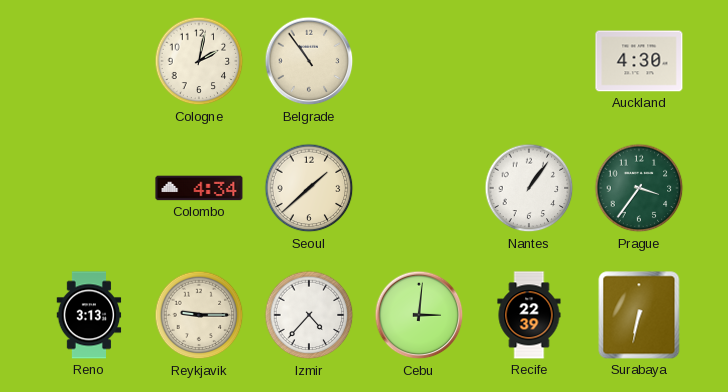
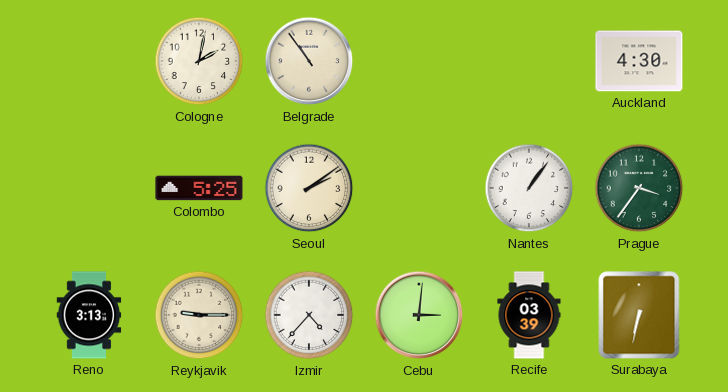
Colombo: 4:34 -> 5:25
Seoul: 1:38 -> 2:09
Recife: 22:39 -> 03:39
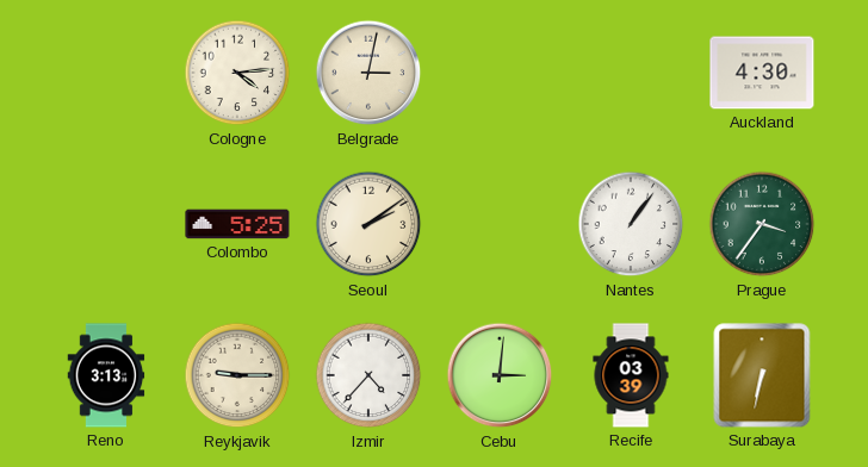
Cologne: 2:02 -> 4:14
Belgrade: 10:54 -> 3:02
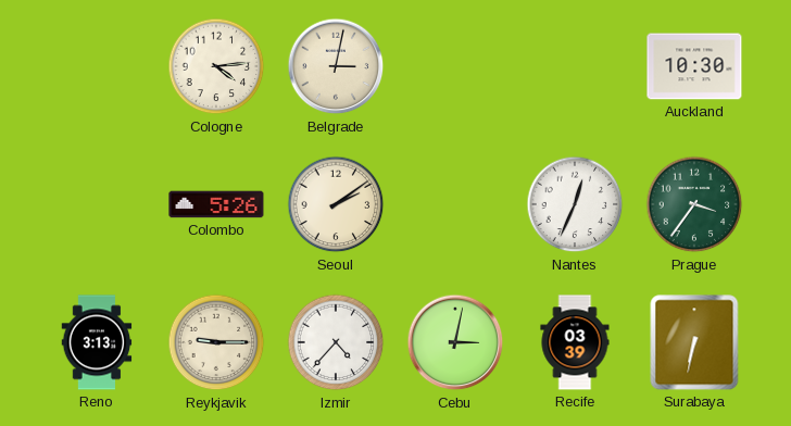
Auckland: 4:30 -> 10:30
Colombo: 5:25 -> 5:26
Nantes: 1:06 -> 12:34
Cebu: 3:01 -> 3:02
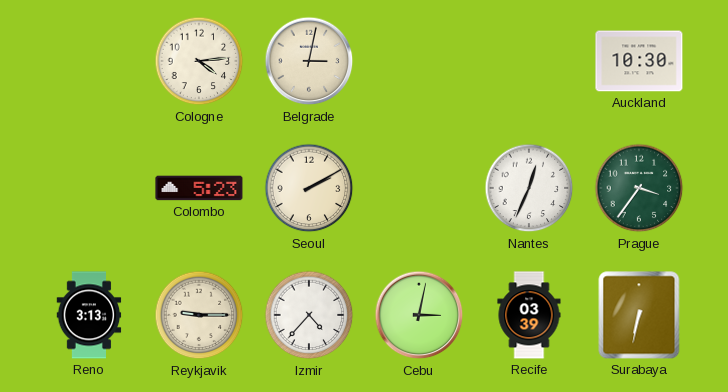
Colombo: 5:26 -> 5:23
Seoul: 2:09 -> 2:10
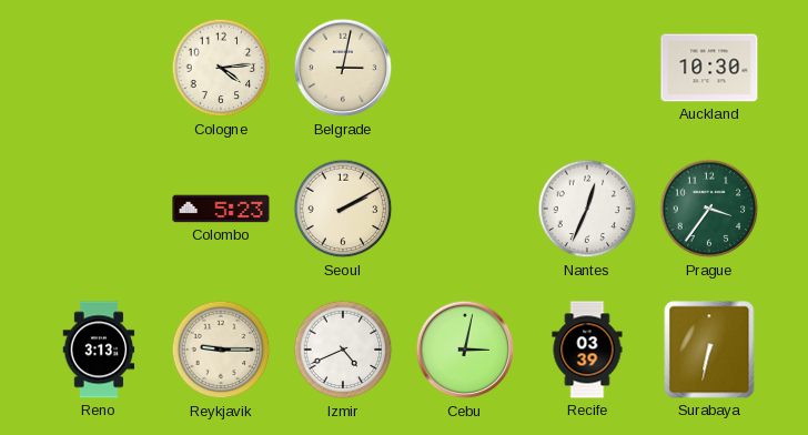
Izmir: 4:37 -> 4:41
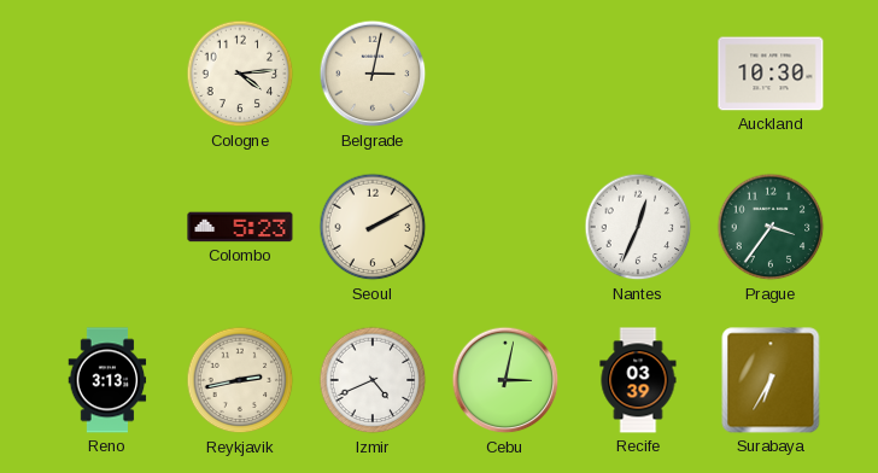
Reykjavik: 9:15 -> 2:43
Surabaya: 6:32 -> 6:35
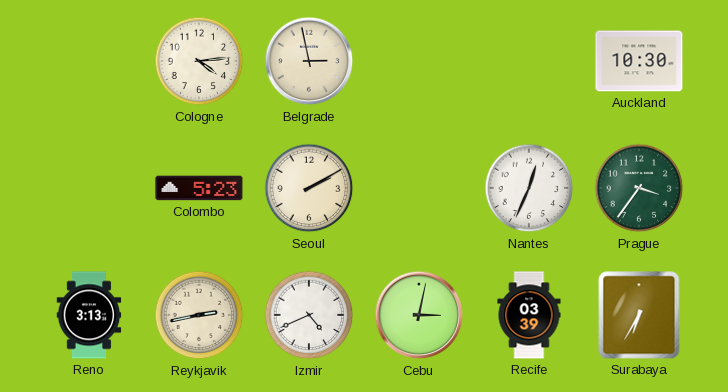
Belgrade: 3:02 -> 2:58
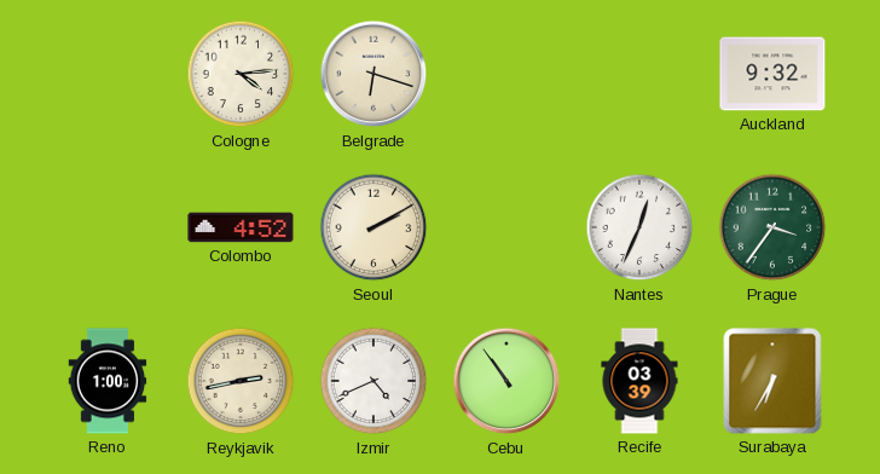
Belgrade: 2:58 -> 6:18
Auckland: 10:30 -> 9:32
Colombo: 5:23 -> 4:52
Reno: 3:13 -> 1:00
Cebu: 3:02 -> 10:54
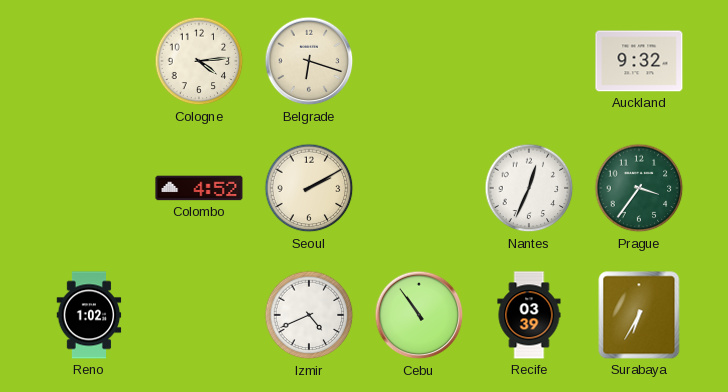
Reno: 1:00 -> 1:02
Reykjavik: 2:43 -> none
